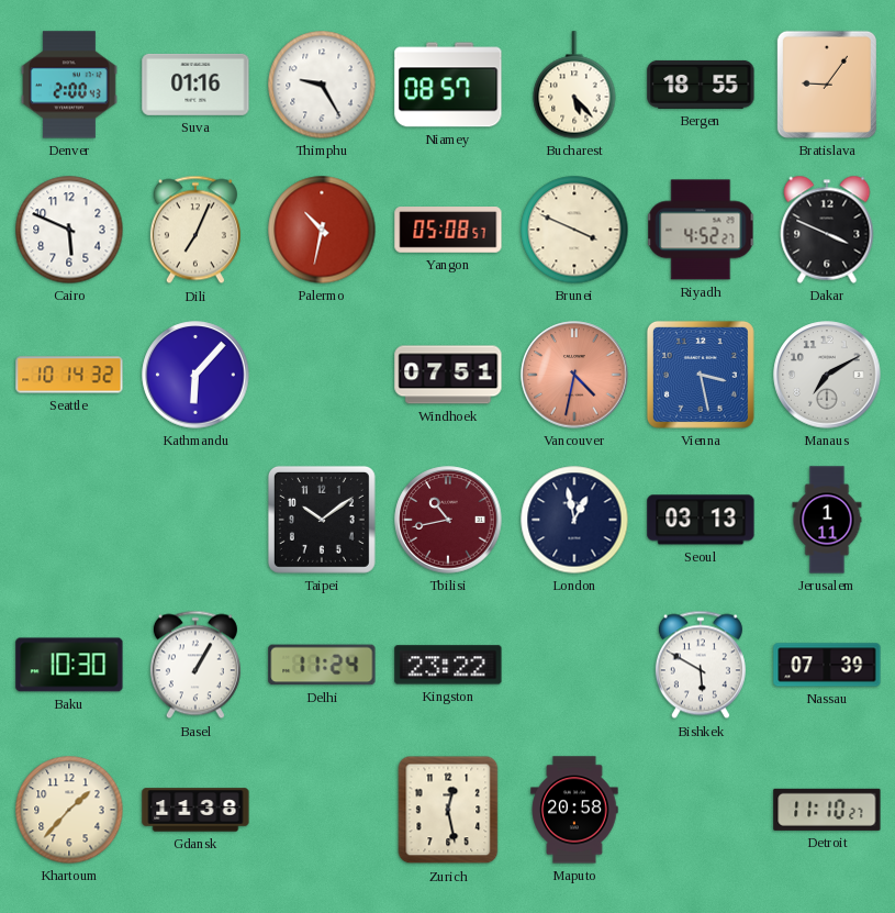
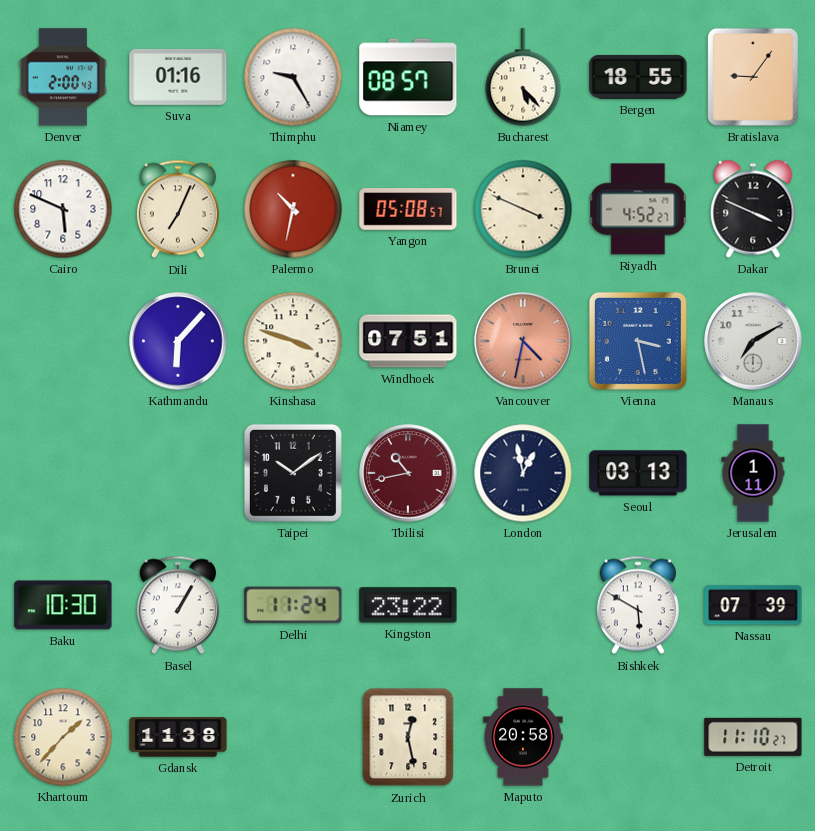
Seattle: 10:14 -> none
Kinshasa: none -> 3:48
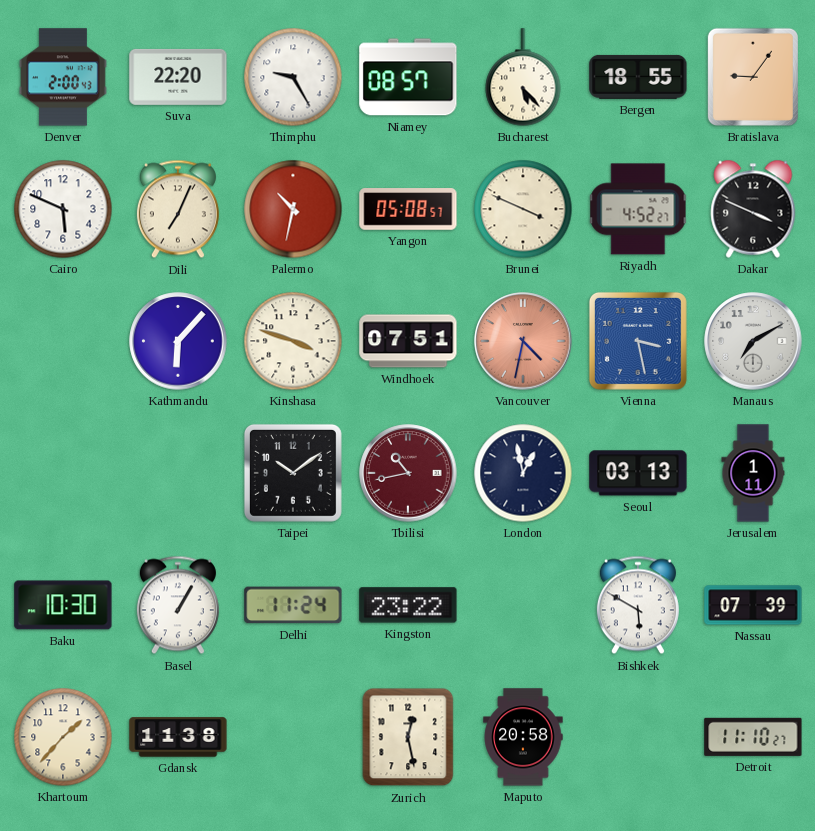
Suva: 01:16 -> 22:20
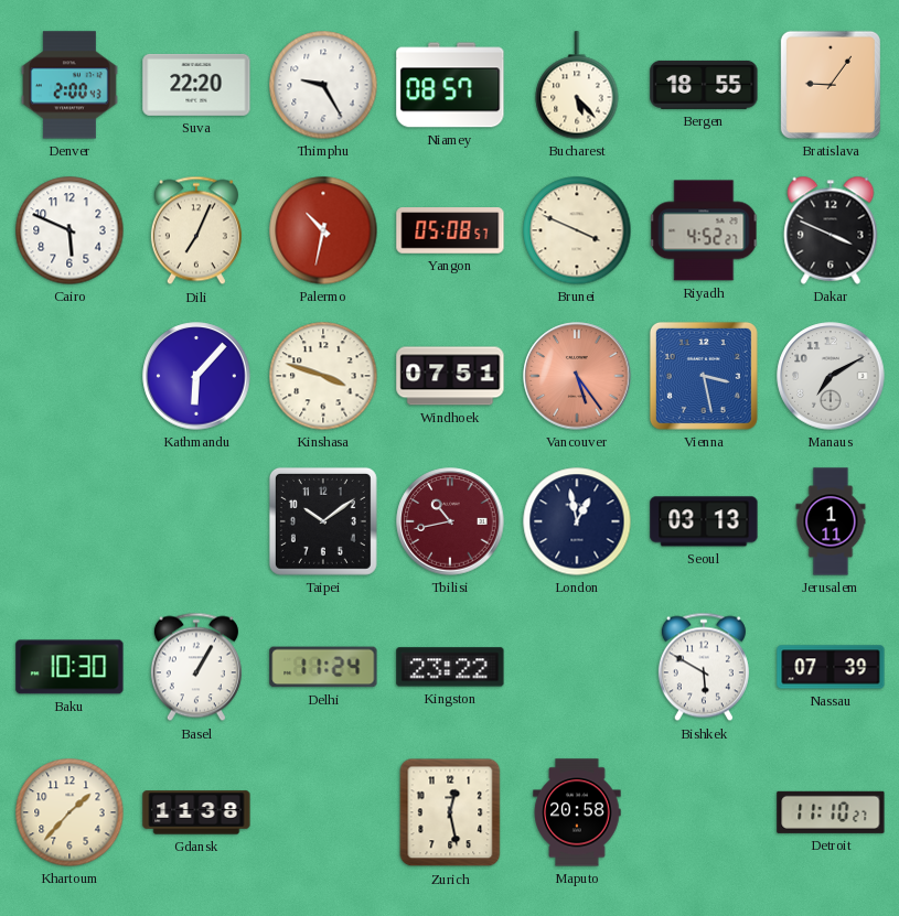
Vancouver: 4:32 -> 5:24
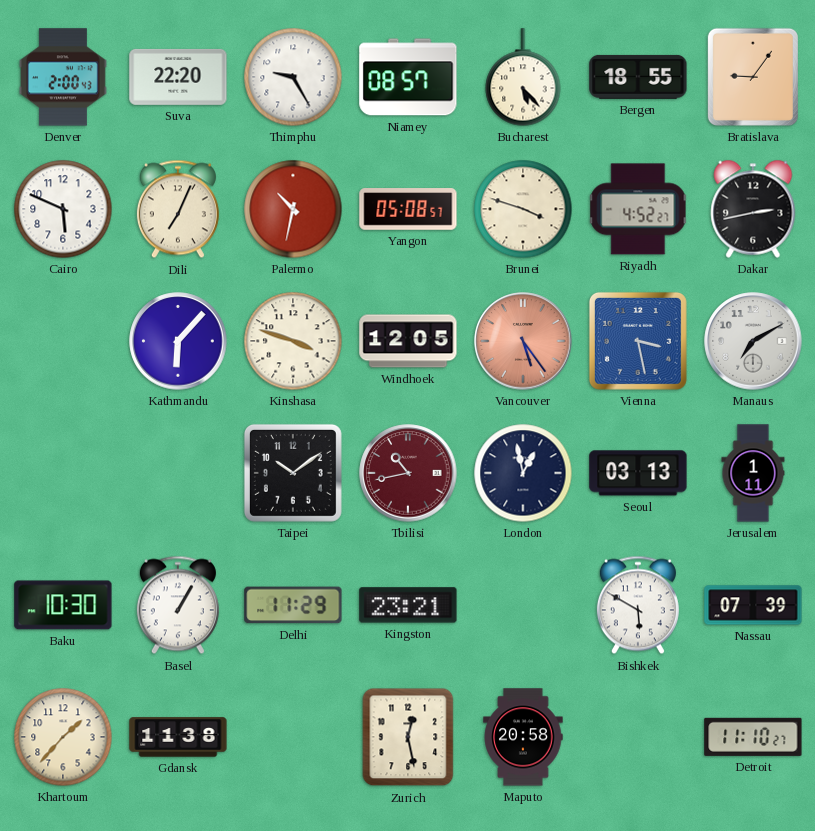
Brunei: 3:49 -> 3:48
Dakar: 3:49 -> 2:43
Windhoek: 07:51 -> 12:05
Delhi: 11:24 -> 11:29
Kingston: 23:22 -> 23:21
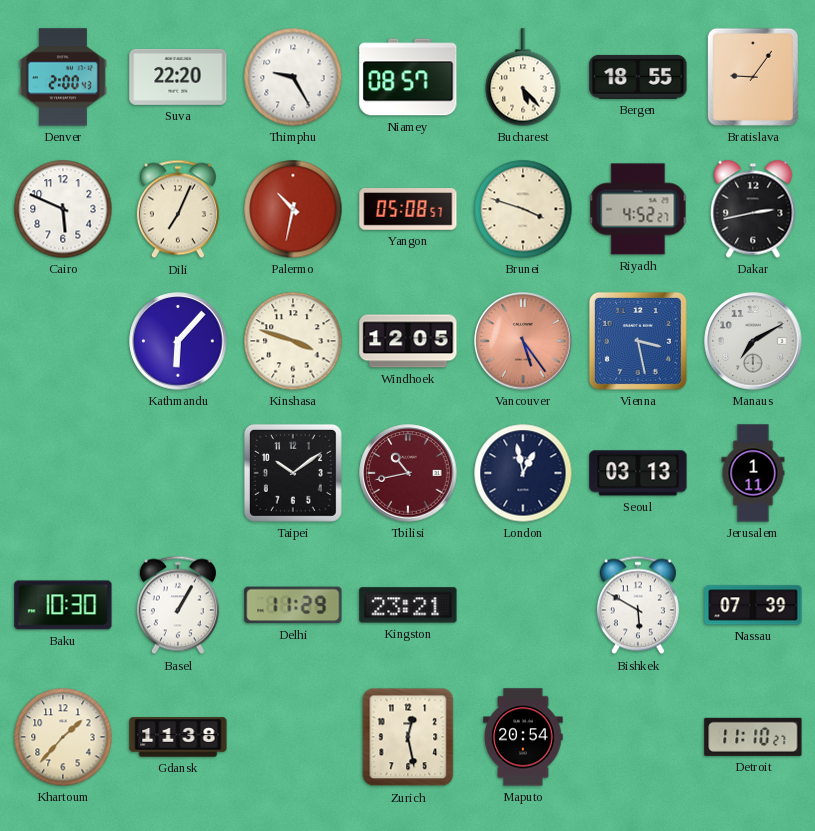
Maputo: 20:58 -> 20:54
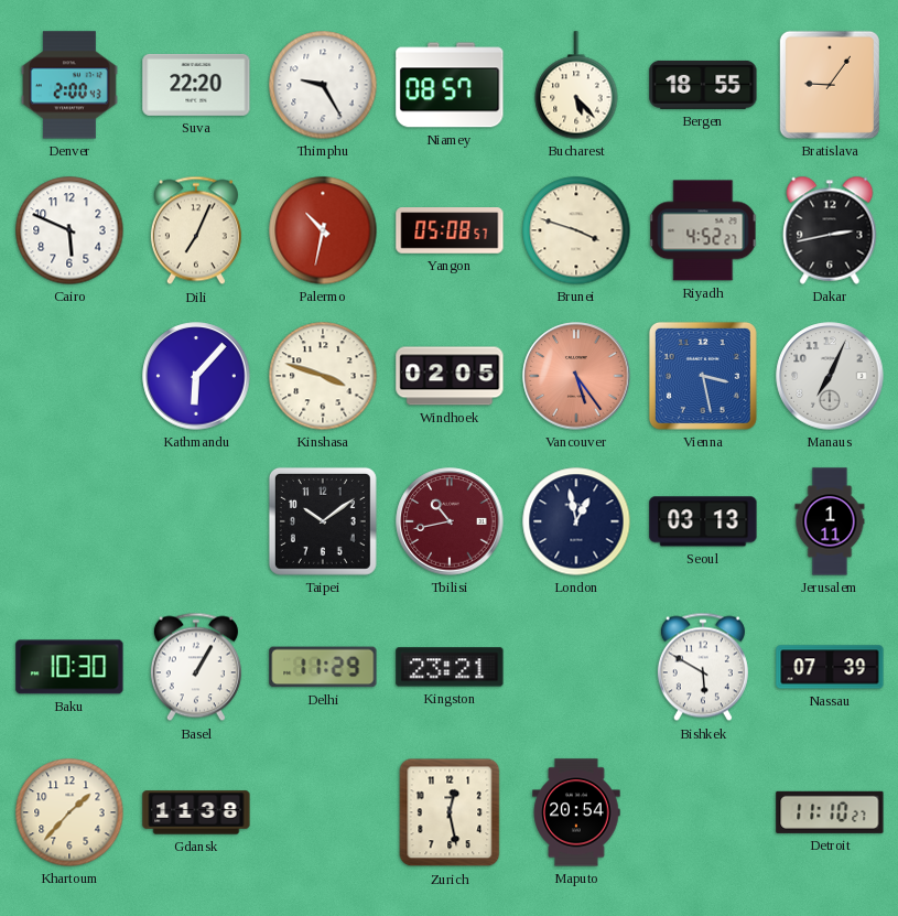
Windhoek: 12:05 -> 02:05
Manaus: 7:10 -> 7:04
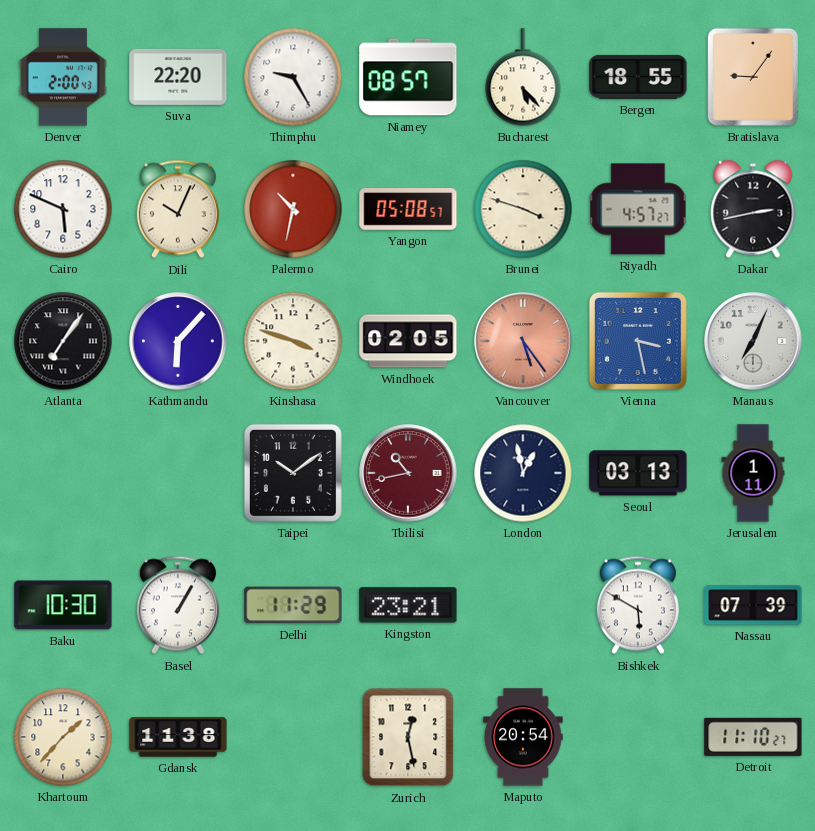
Dili: 7:04 -> 10:04
Riyadh: 4:52 -> 4:57
Atlanta: none -> 7:06
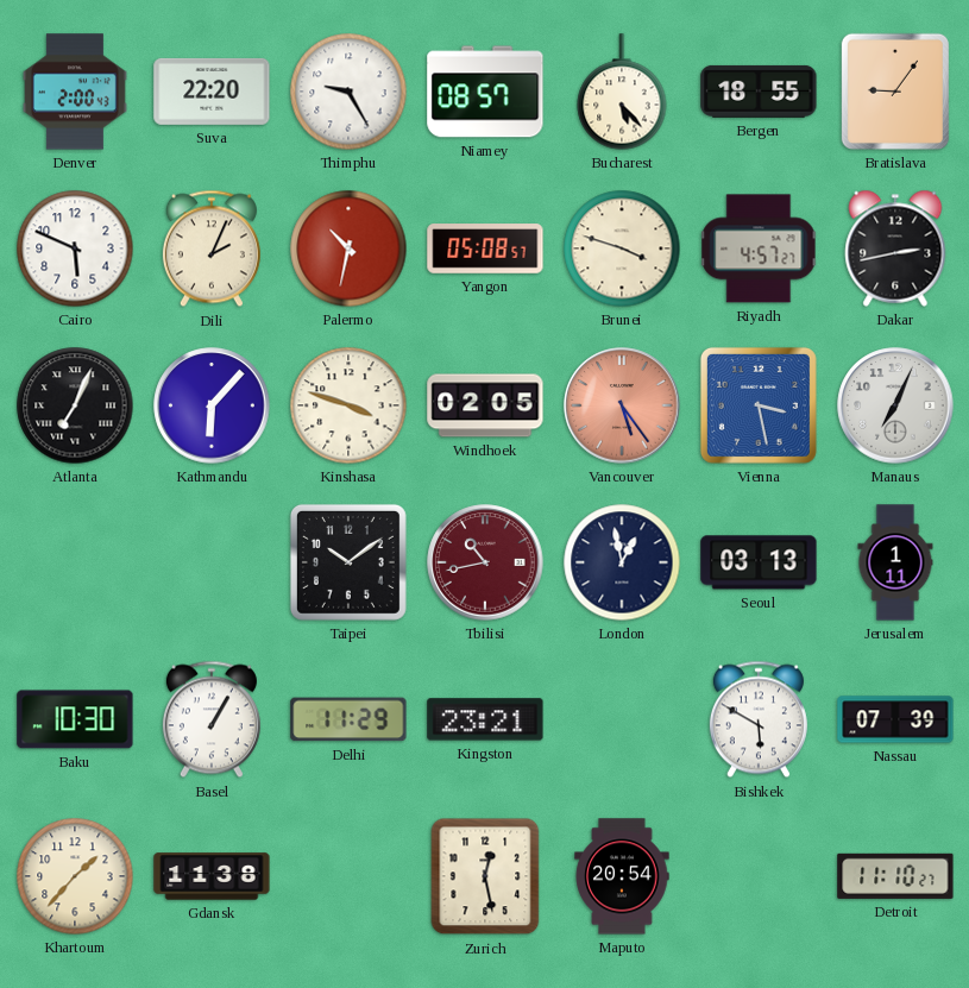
Dili: 10:04 -> 2:04
Atlanta: 7:06 -> 7:04
